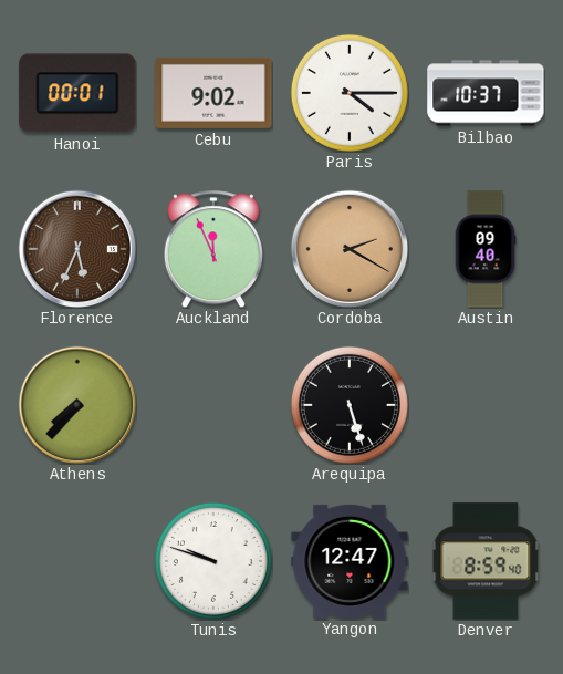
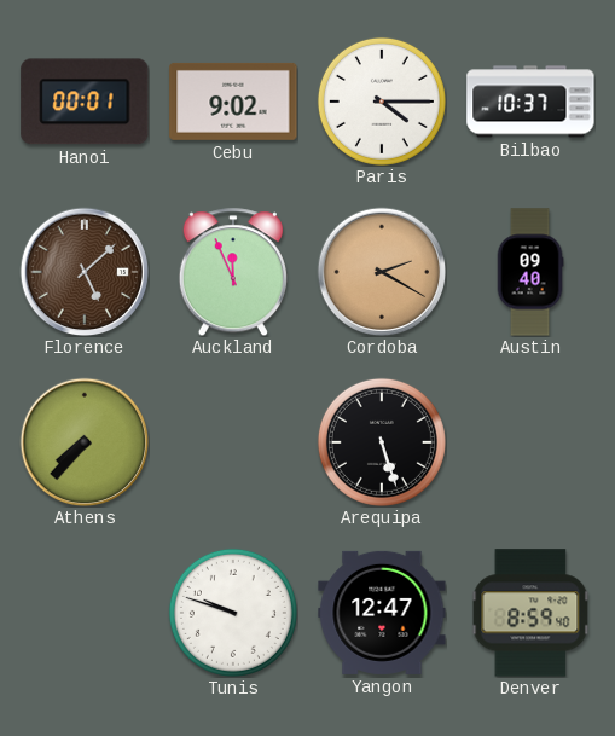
Florence: 5:34 -> 5:08
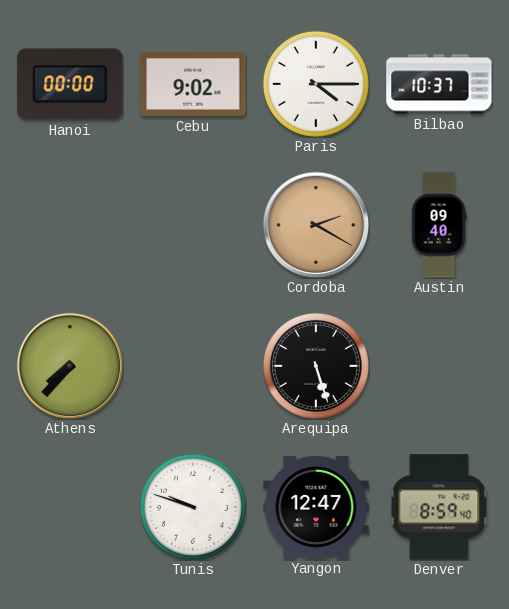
Hanoi: 00:01 -> 00:00
Florence: 5:08 -> none
Auckland: 11:56 -> none
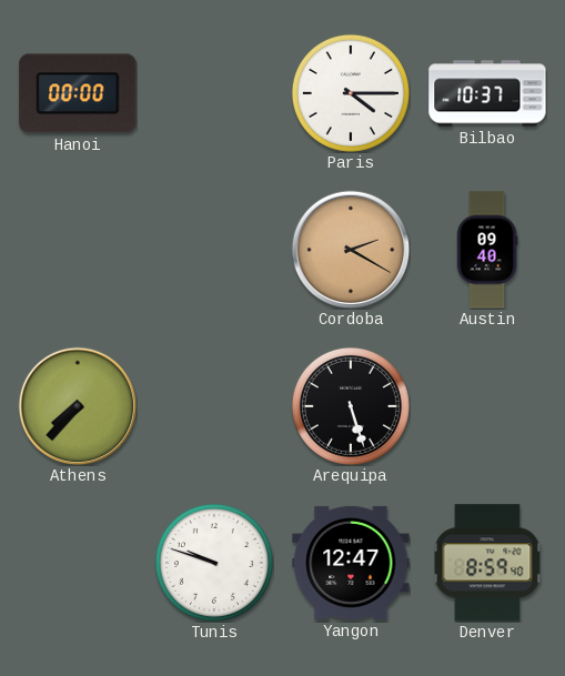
Cebu: 9:02 -> none
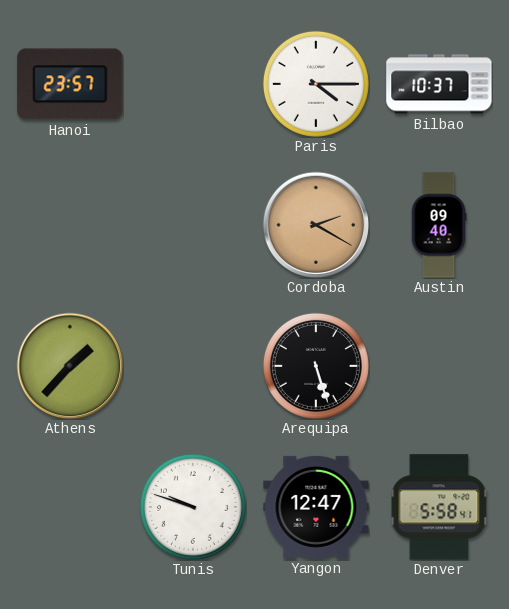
Hanoi: 00:00 -> 23:57
Athens: 7:37 -> 1:37
Denver: 8:59 -> 5:58
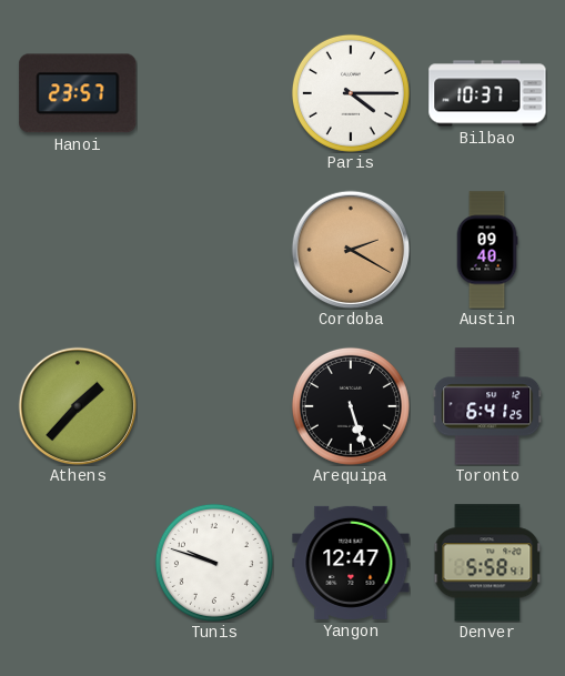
Toronto: none -> 6:41
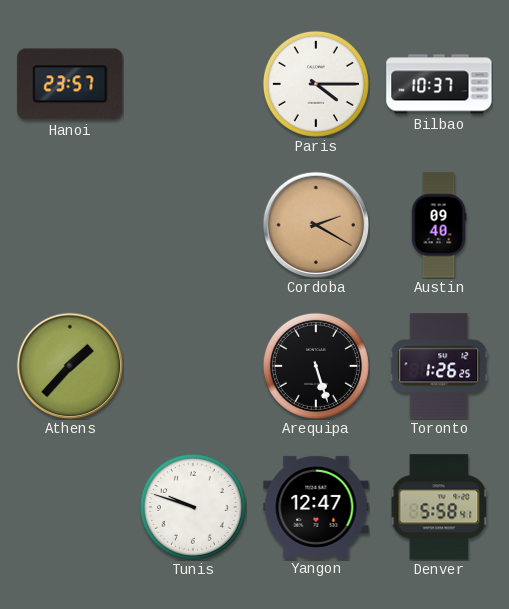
Toronto: 6:41 -> 1:26
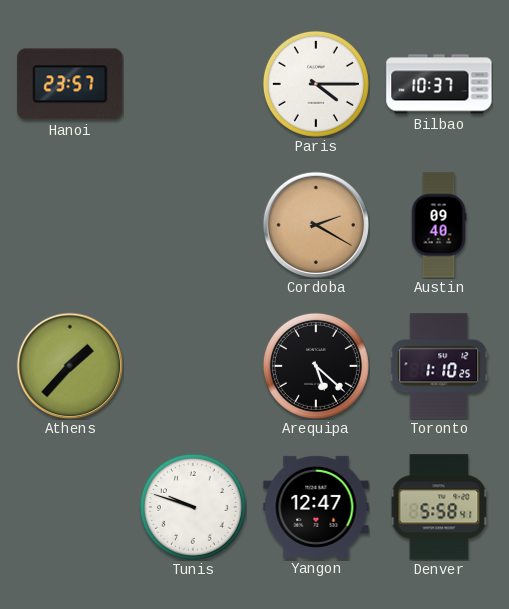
Arequipa: 5:27 -> 5:22
Toronto: 1:26 -> 1:10
